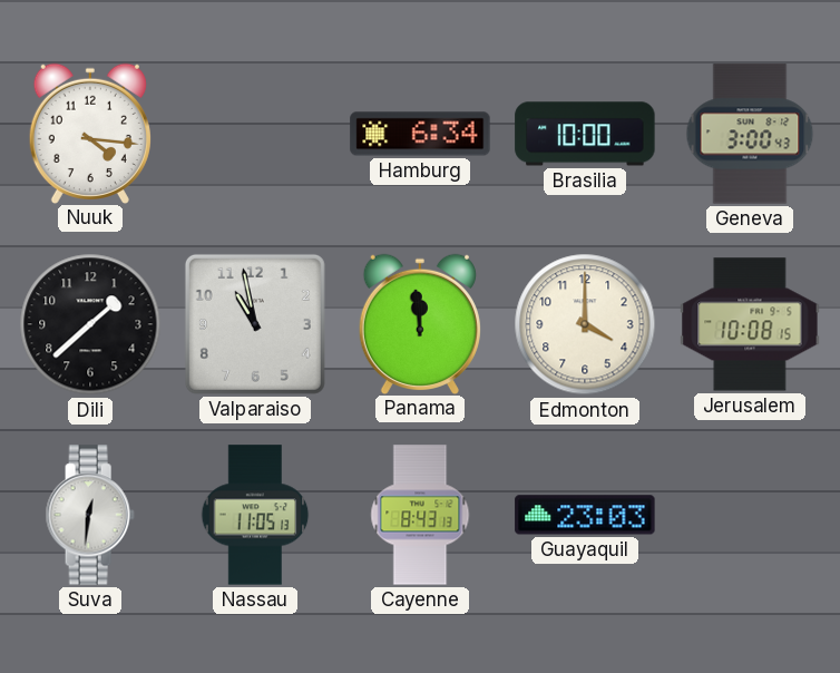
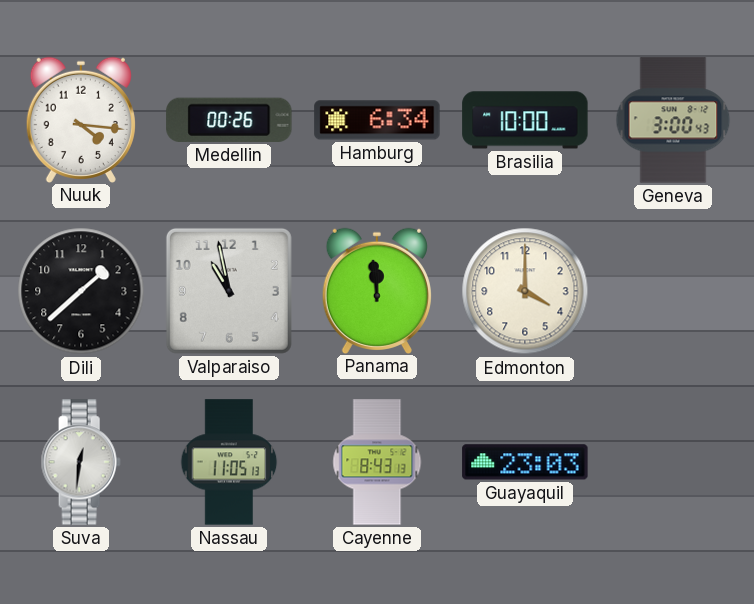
Medellin: none -> 00:26
Jerusalem: 10:08 -> none
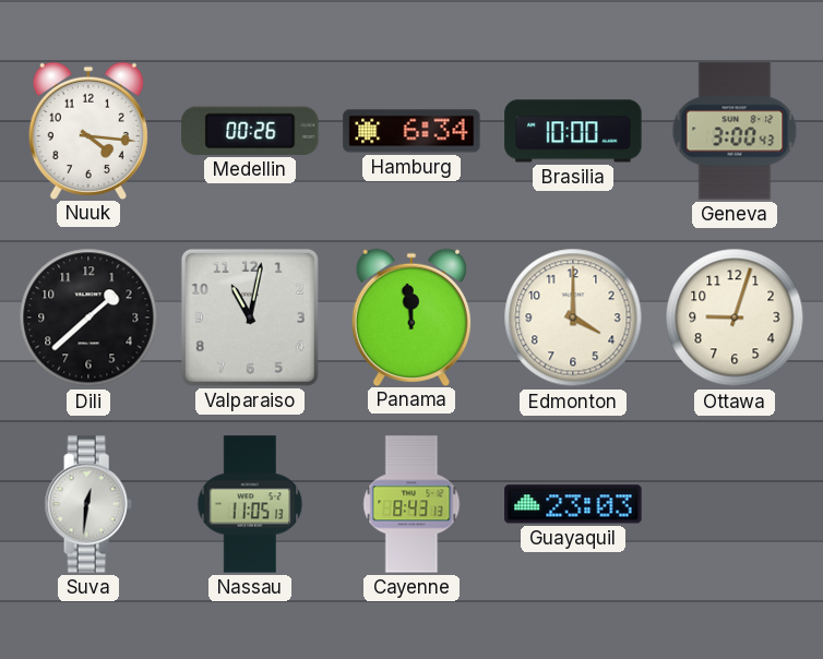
Valparaiso: 10:58 -> 11:02
Ottawa: none -> 9:03
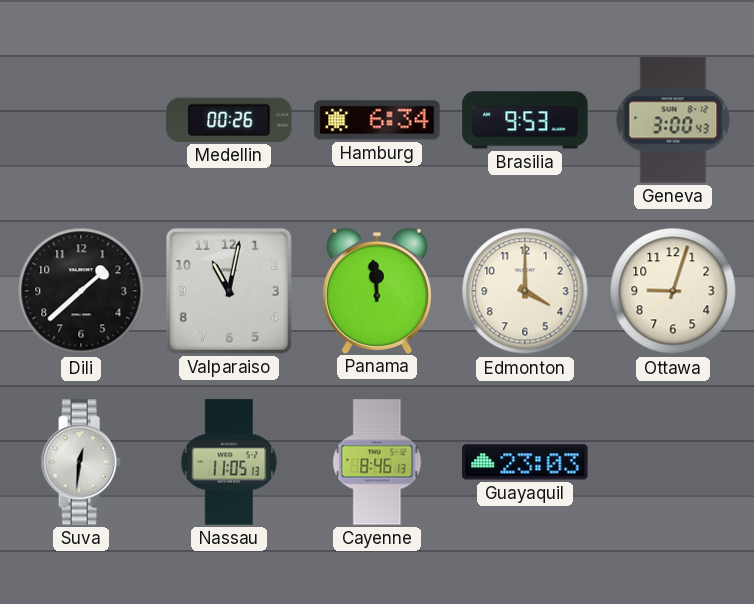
Nuuk: 4:16 -> none
Brasilia: 10:00 -> 9:53
Cayenne: 8:43 -> 8:46
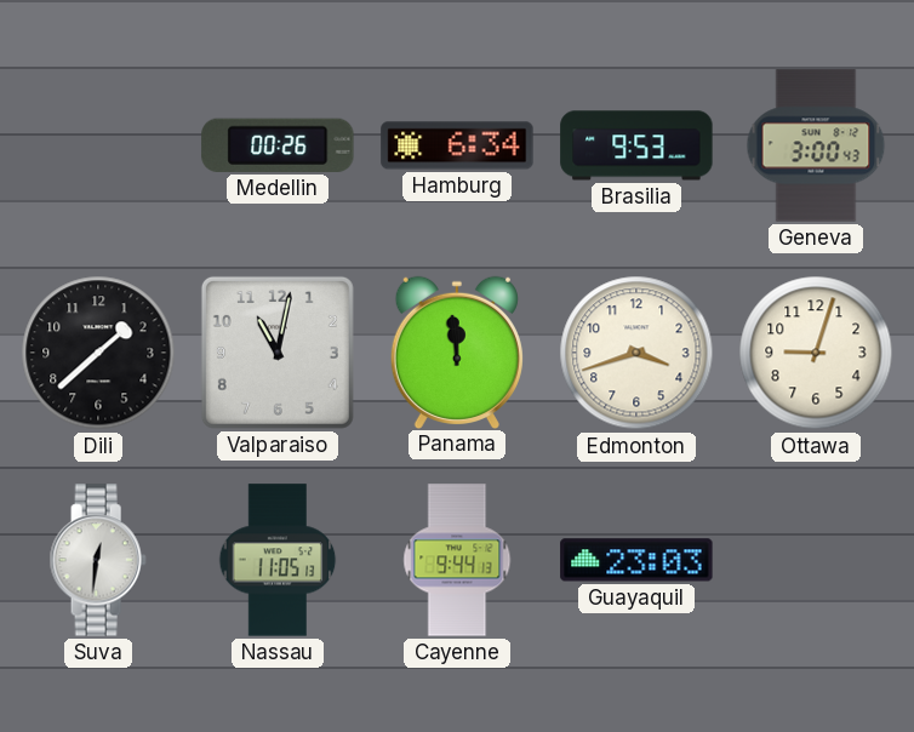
Edmonton: 4:00 -> 3:42
Cayenne: 8:46 -> 9:44
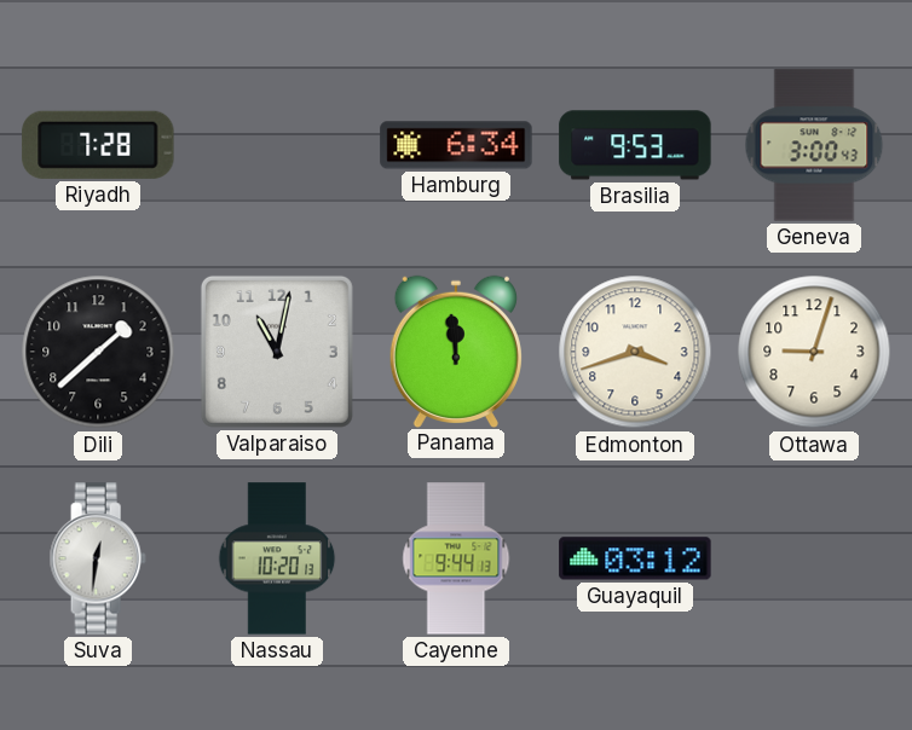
Riyadh: none -> 7:28
Medellin: 00:26 -> none
Nassau: 11:05 -> 10:20
Guayaquil: 23:03 -> 03:12
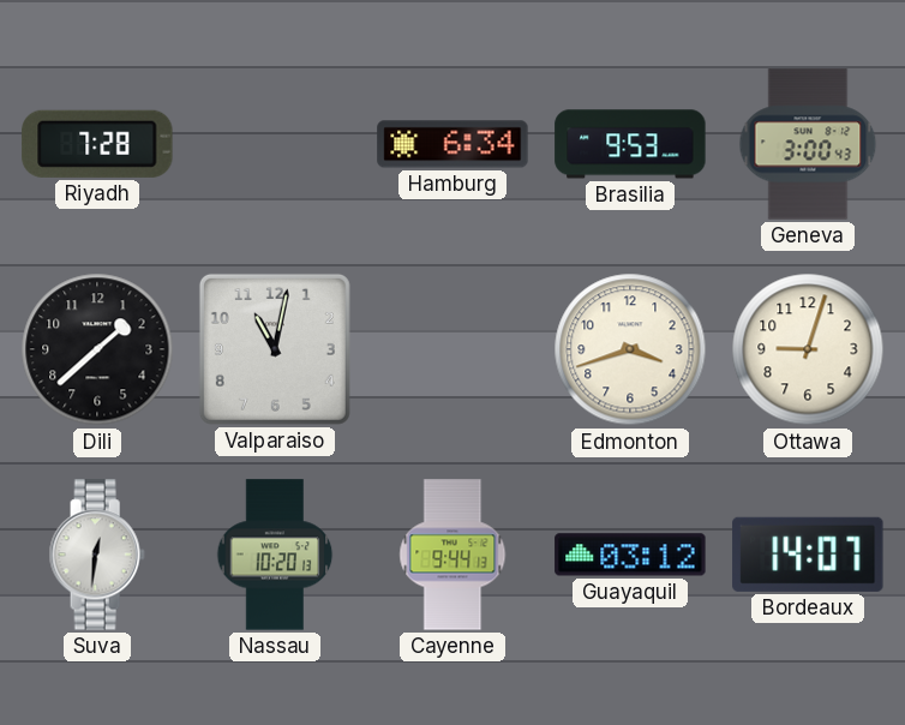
Panama: 11:59 -> none
Bordeaux: none -> 14:07
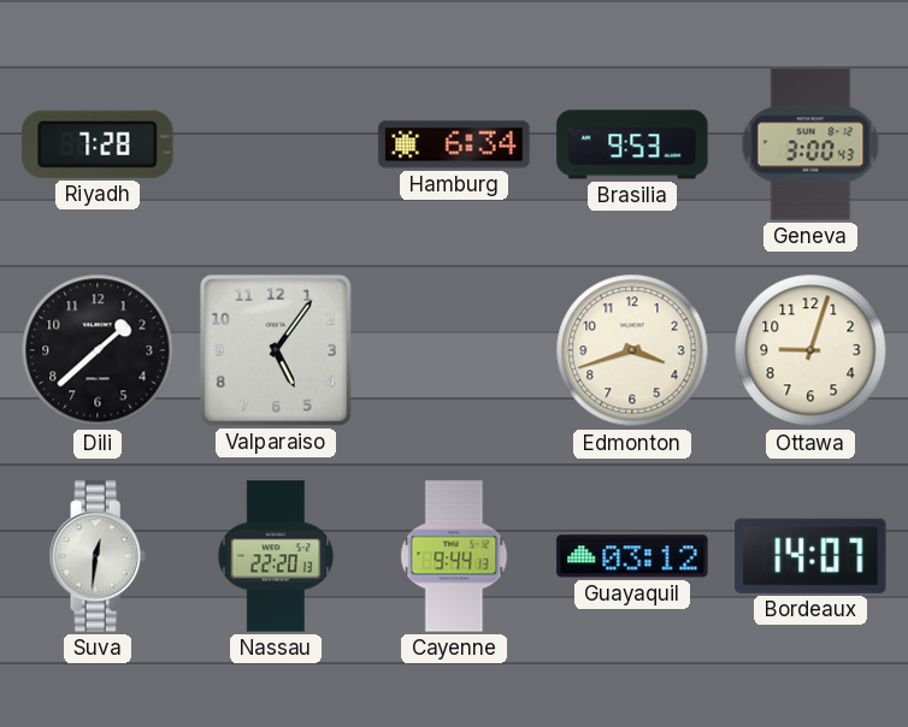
Valparaiso: 11:02 -> 5:06
Nassau: 10:20 -> 22:20
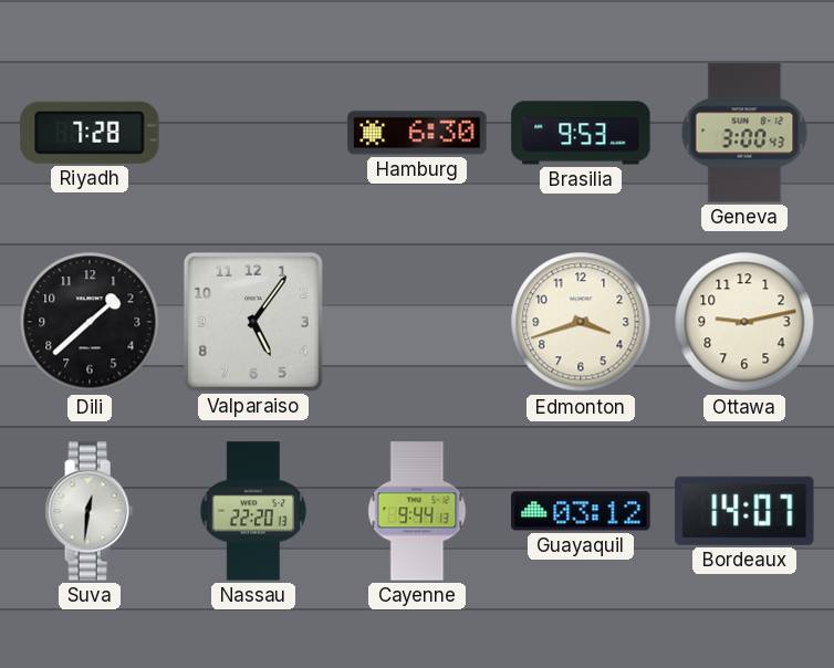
Hamburg: 6:34 -> 6:30
Ottawa: 9:03 -> 9:13
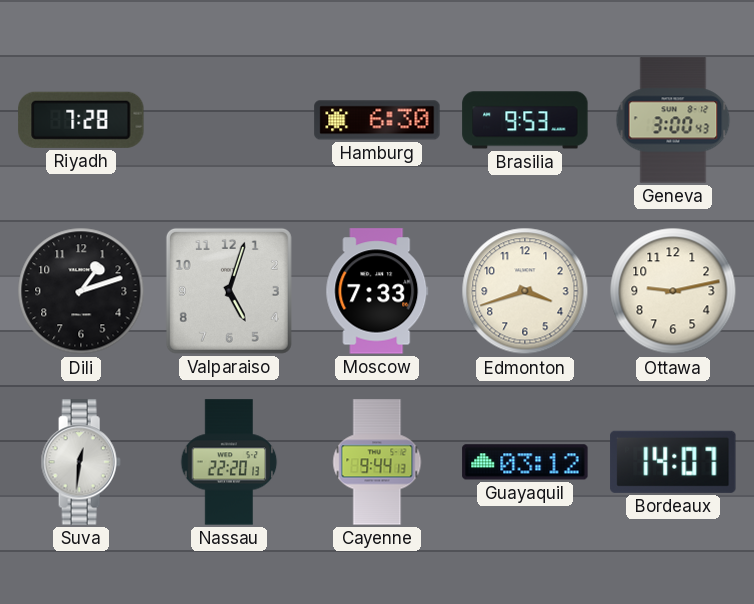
Dili: 1:38 -> 1:12
Valparaiso: 5:06 -> 5:03
Moscow: none -> 7:33
